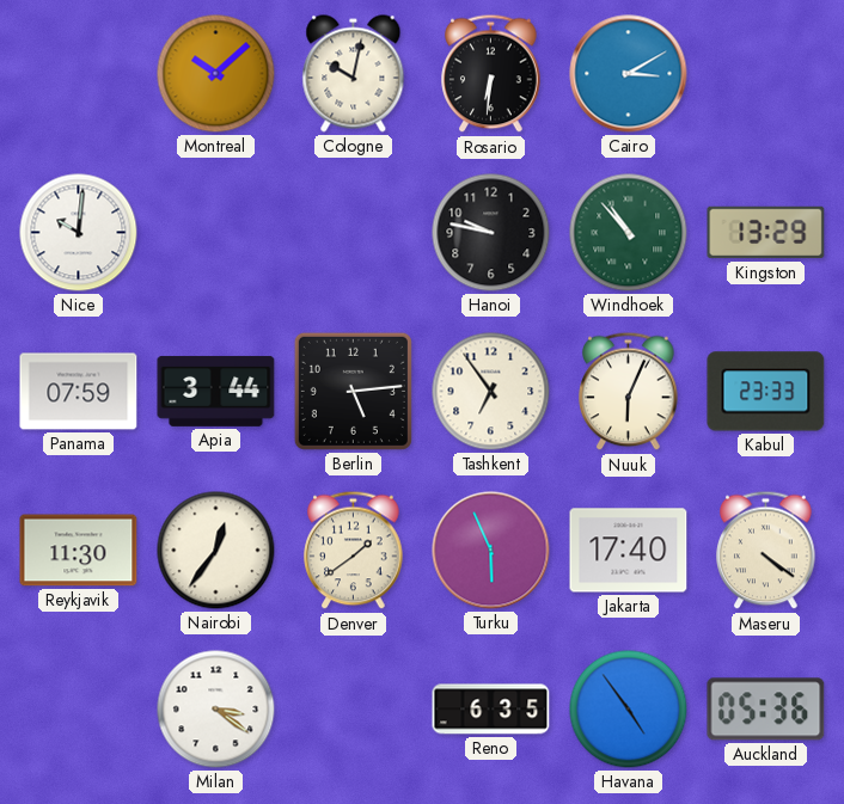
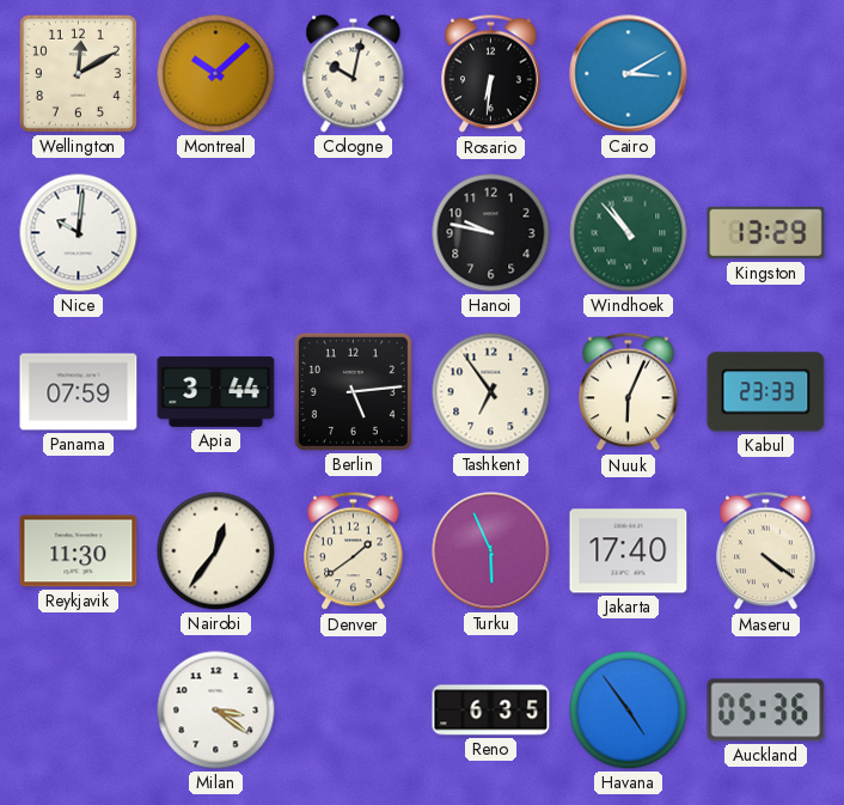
Wellington: none -> 12:10
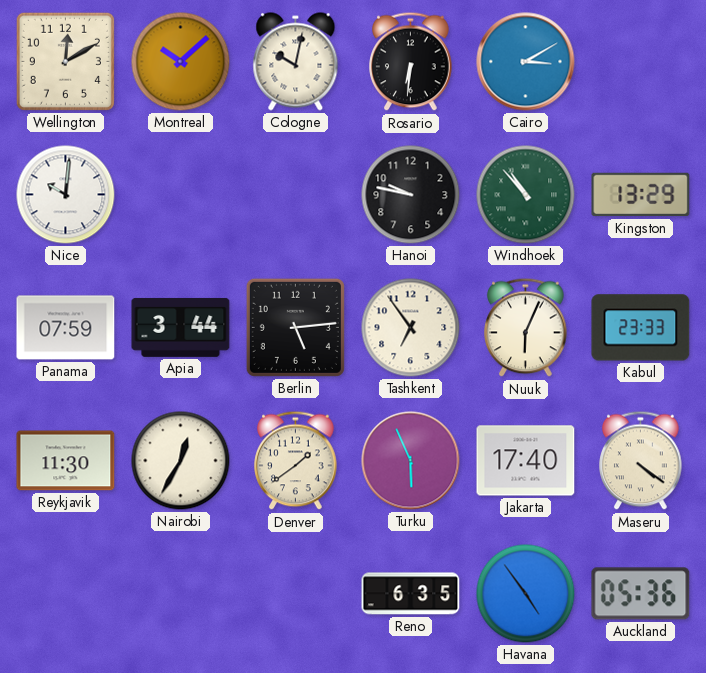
Nairobi: 12:36 -> 12:35
Milan: 3:21 -> none
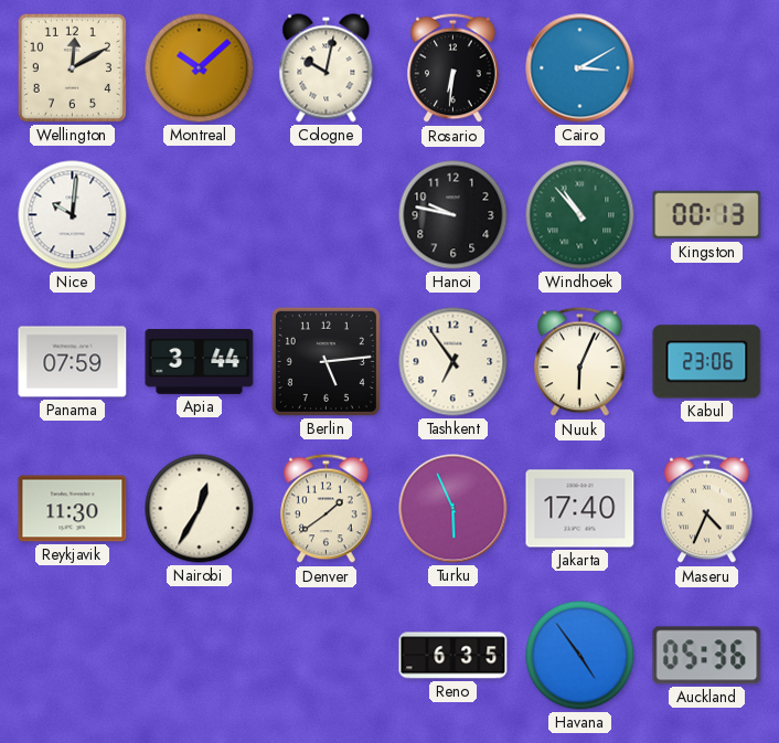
Kingston: 13:29 -> 00:13
Kabul: 23:33 -> 23:06
Maseru: 4:21 -> 4:34
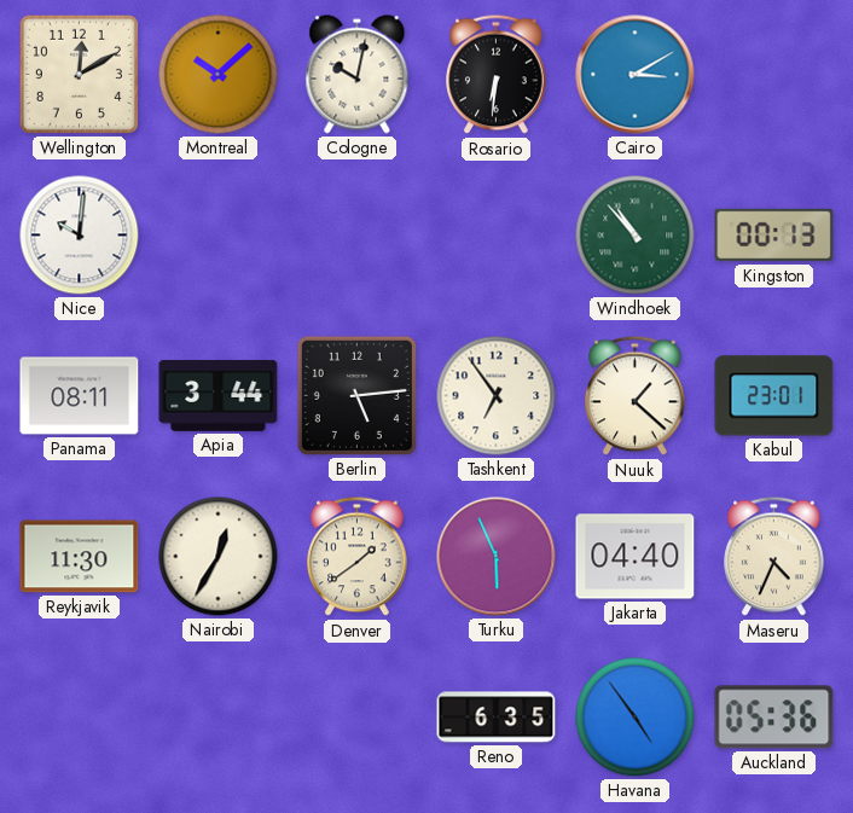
Hanoi: 9:47 -> none
Panama: 07:59 -> 08:11
Nuuk: 6:04 -> 1:22
Kabul: 23:06 -> 23:01
Jakarta: 17:40 -> 04:40
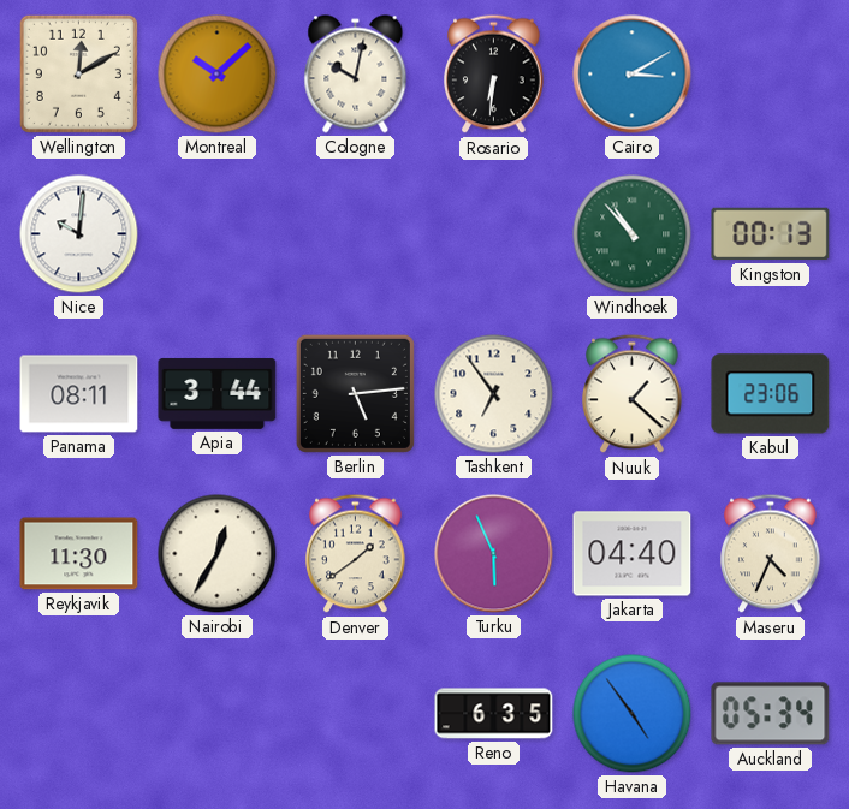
Kabul: 23:01 -> 23:06
Auckland: 05:36 -> 05:34
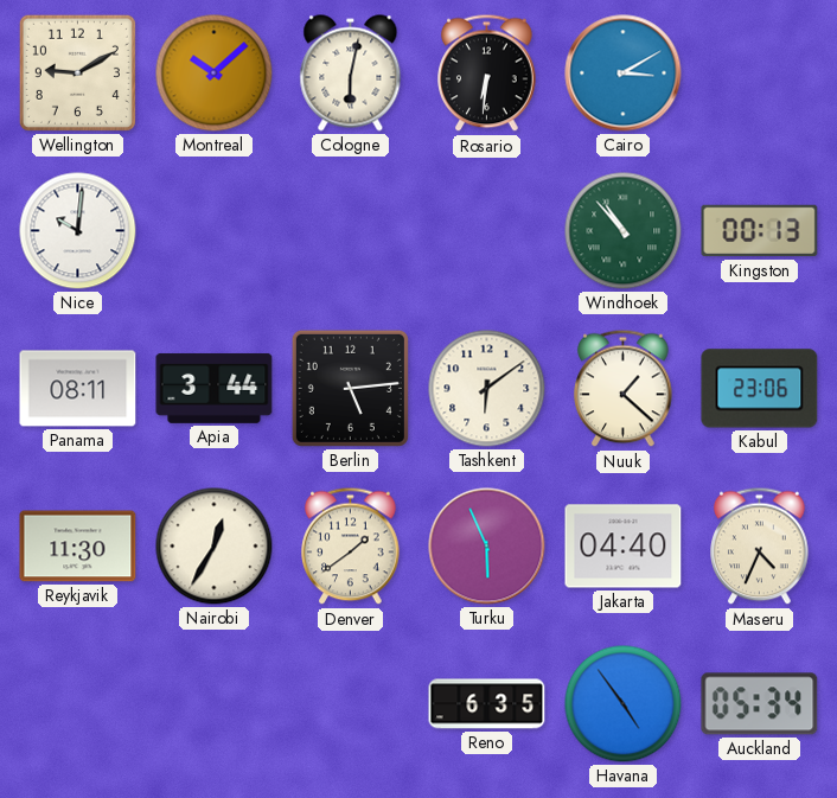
Wellington: 12:10 -> 9:10
Cologne: 10:02 -> 6:02
Tashkent: 6:54 -> 6:09
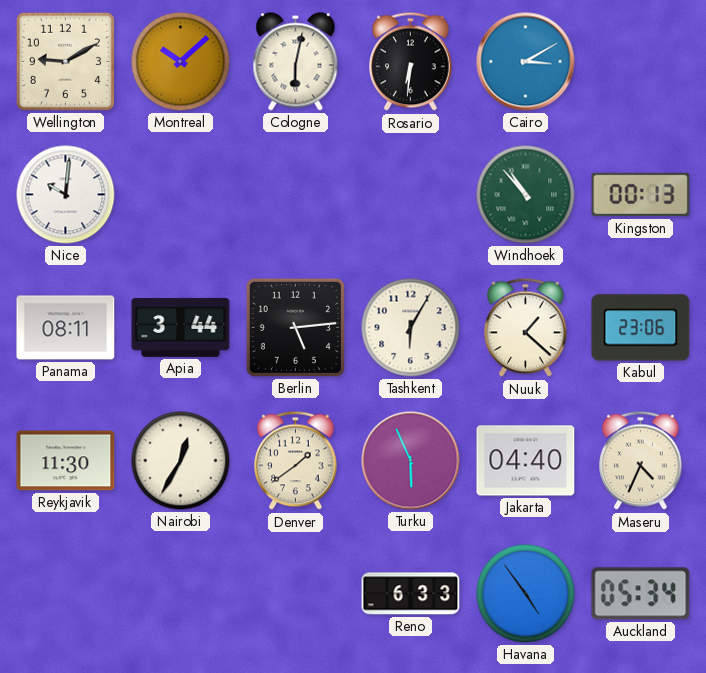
Tashkent: 6:09 -> 6:05
Reno: 6:35 -> 6:33
